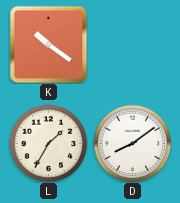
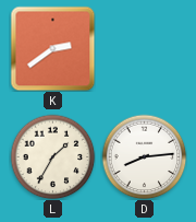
K: 10:21 -> 2:39
D: 8:09 -> 8:14
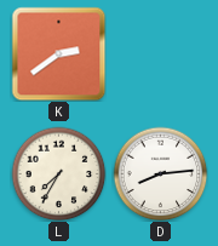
L: 1:35 -> 7:35
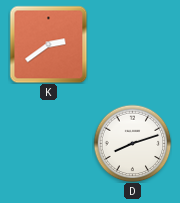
L: 7:35 -> none
D: 8:14 -> 8:12
